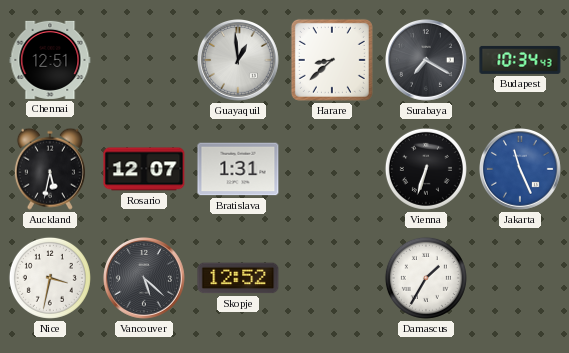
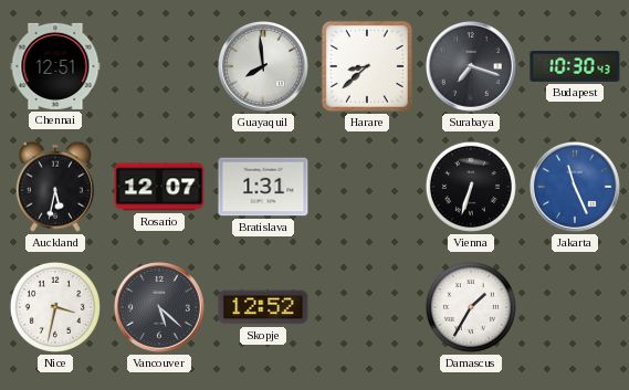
Guayaquil: 12:59 -> 7:59
Surabaya: 7:20 -> 7:18
Budapest: 10:34 -> 10:30
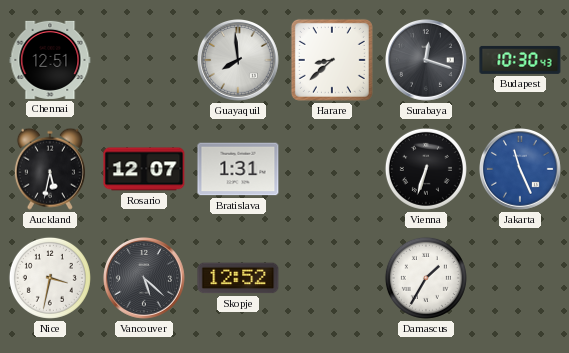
Surabaya: 7:18 -> 12:18
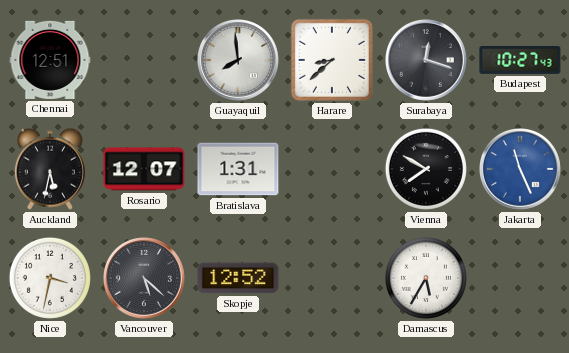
Budapest: 10:30 -> 10:27
Vienna: 6:33 -> 7:50
Damascus: 1:35 -> 5:35
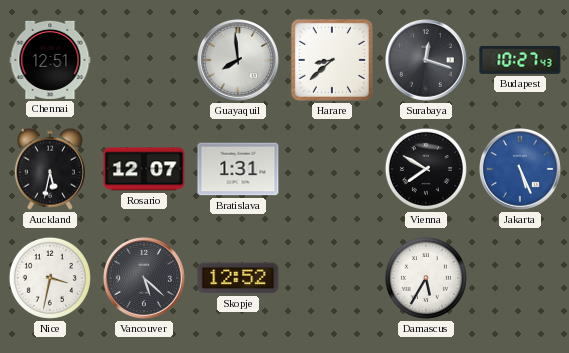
Jakarta: 11:26 -> 5:26
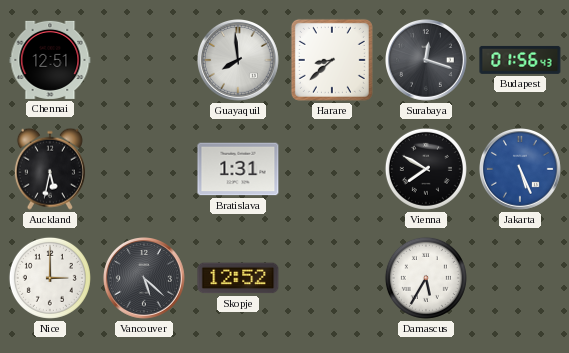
Budapest: 10:27 -> 01:56
Rosario: 12:07 -> none
Nice: 3:32 -> 3:00
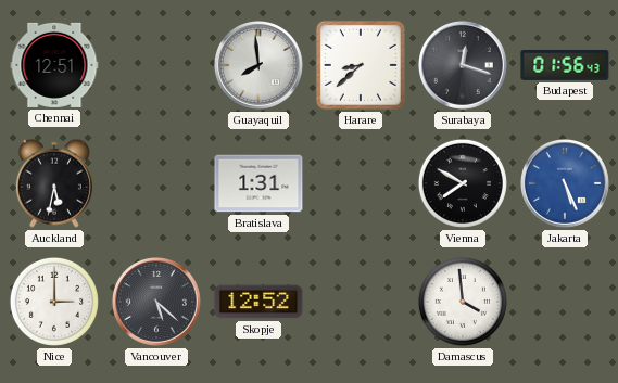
Damascus: 5:35 -> 3:59
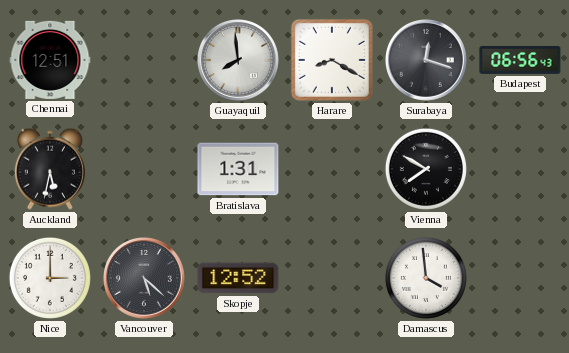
Harare: 8:38 -> 8:20
Budapest: 01:56 -> 06:56
Jakarta: 5:26 -> none
